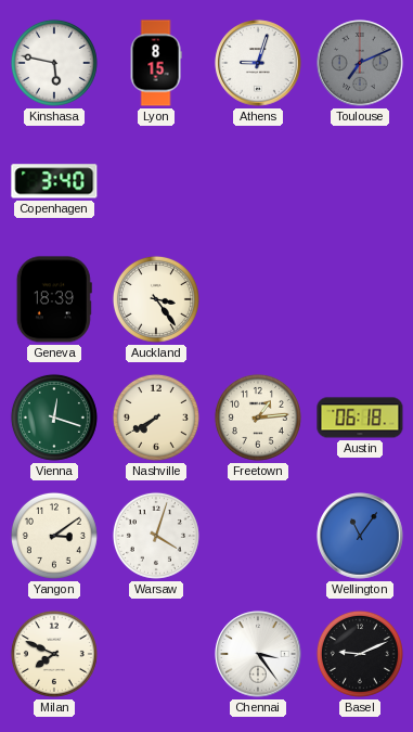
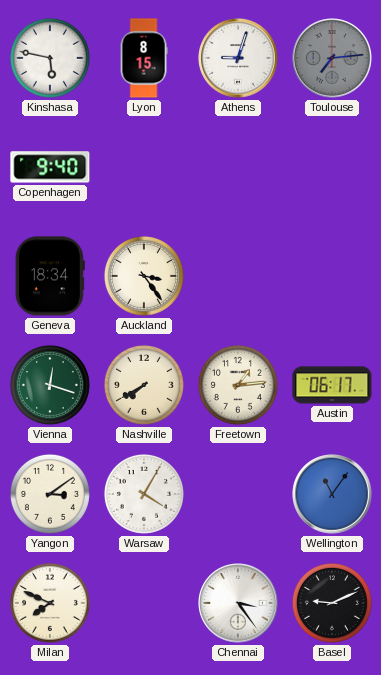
Toulouse: 7:11 -> 7:14
Copenhagen: 3:40 -> 9:40
Geneva: 18:39 -> 18:34
Austin: 06:18 -> 06:17
Warsaw: 4:03 -> 4:05
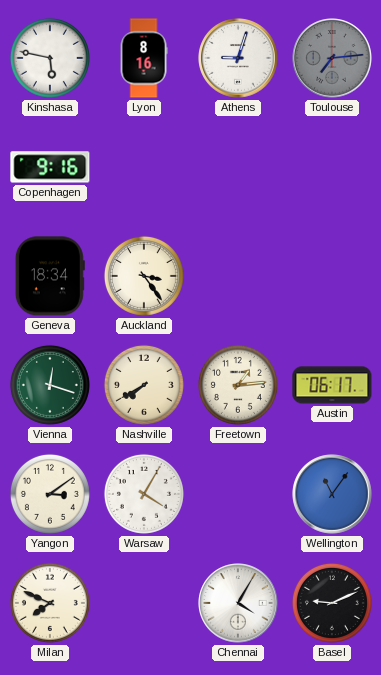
Lyon: 8:15 -> 8:16
Copenhagen: 9:40 -> 9:16
Chennai: 3:24 -> 4:05
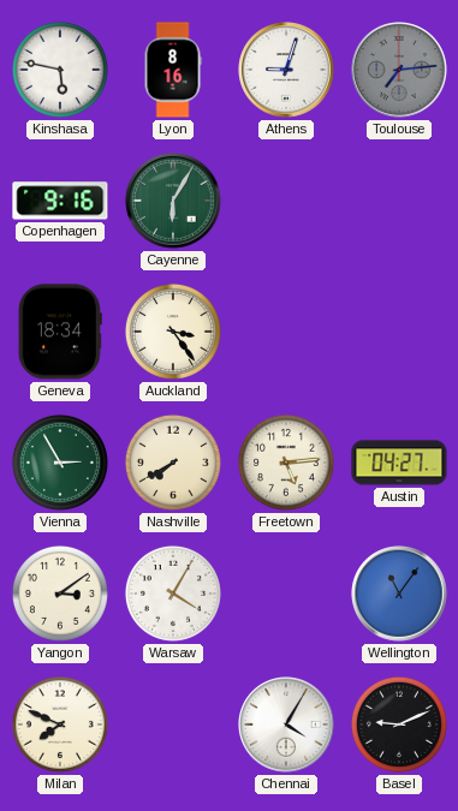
Cayenne: none -> 6:05
Vienna: 12:18 -> 2:55
Freetown: 1:14 -> 5:14
Austin: 06:17 -> 04:27
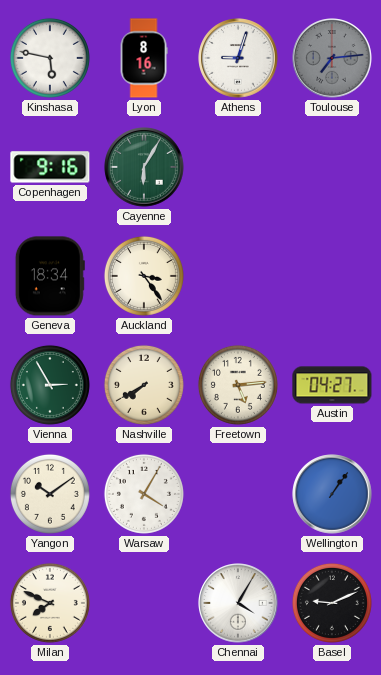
Yangon: 3:09 -> 10:09
Wellington: 11:06 -> 1:06
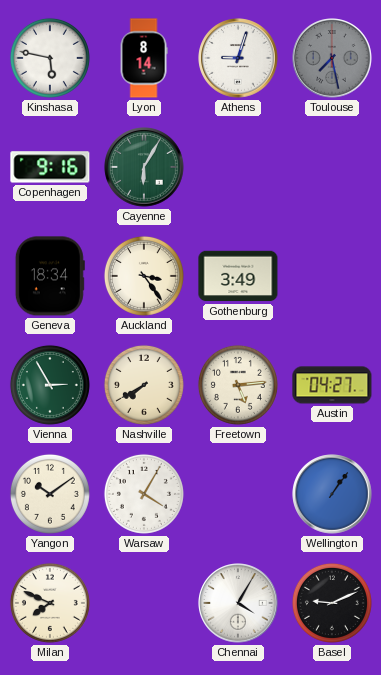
Lyon: 8:16 -> 8:14
Toulouse: 7:14 -> 7:28
Gothenburg: none -> 3:49
